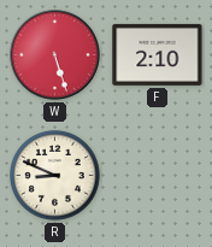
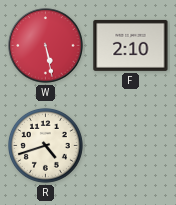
W: 5:27 -> 5:28
R: 8:49 -> 4:42
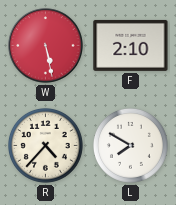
R: 4:42 -> 4:37
L: none -> 7:50
